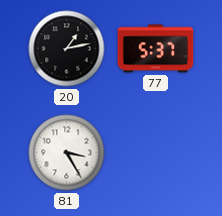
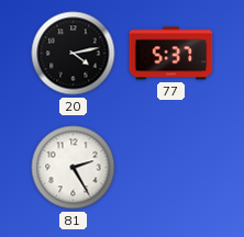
20: 1:13 -> 4:13
81: 3:25 -> 2:25
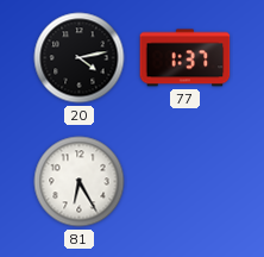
77: 5:37 -> 1:37
81: 2:25 -> 6:25
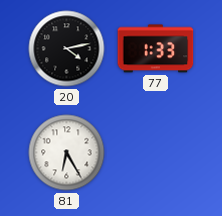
77: 1:37 -> 1:33
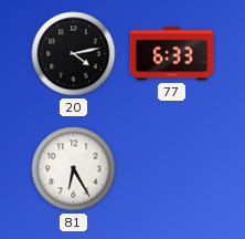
77: 1:33 -> 6:33
